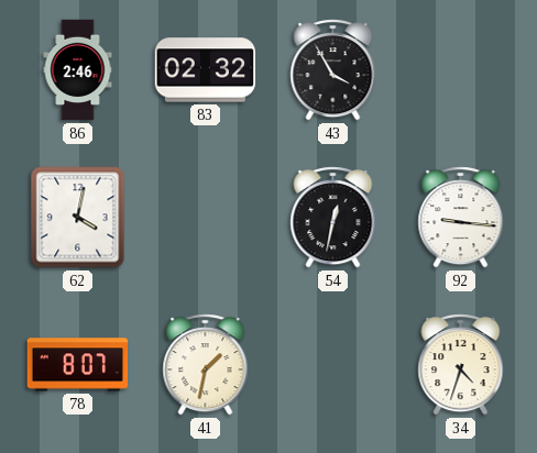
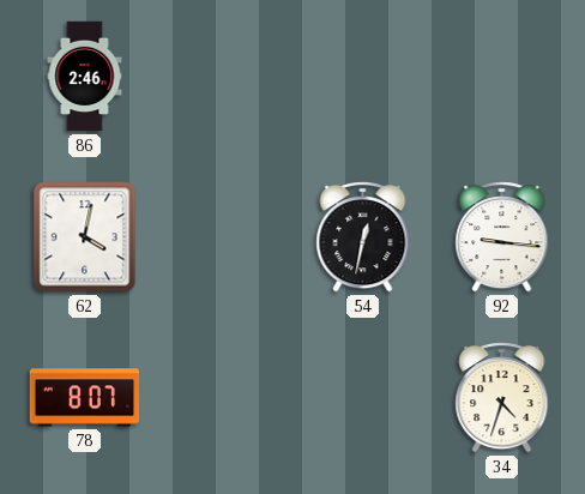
83: 02:32 -> none
43: 3:55 -> none
41: 1:32 -> none
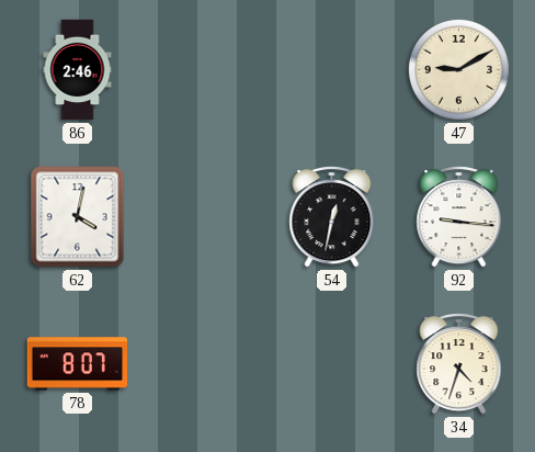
47: none -> 9:10
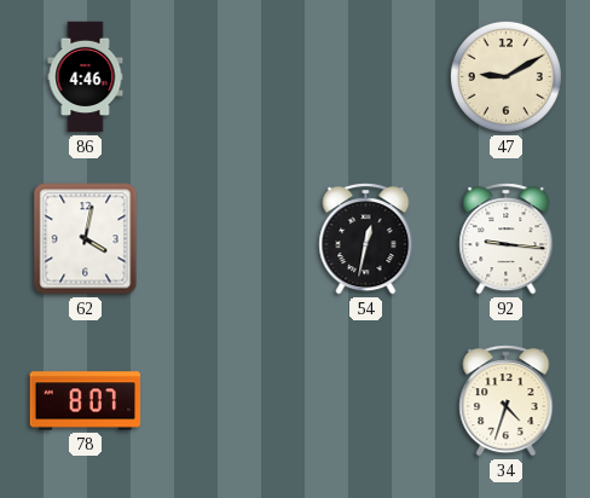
86: 2:46 -> 4:46
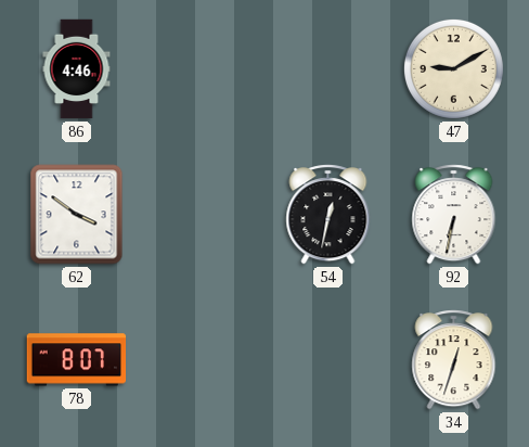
62: 4:02 -> 3:51
92: 9:16 -> 6:32
34: 4:33 -> 12:33
